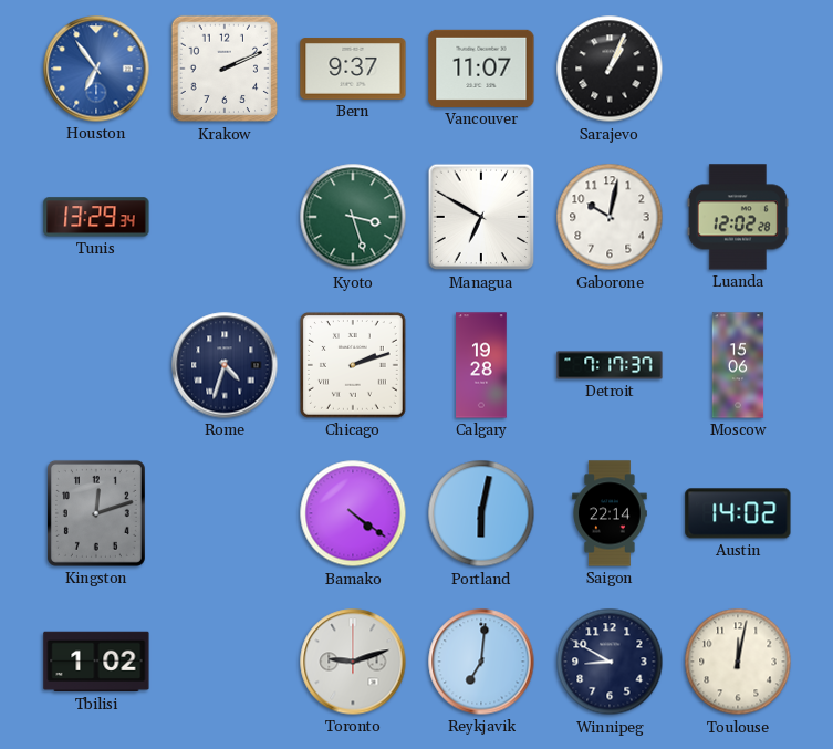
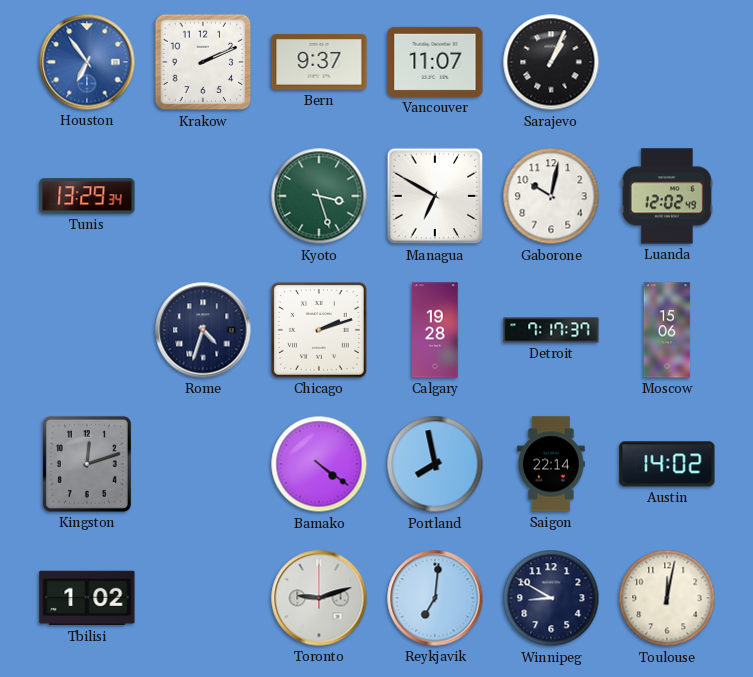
Luanda: 12:02:28 -> 12:02:49
Portland: 6:02 -> 7:58
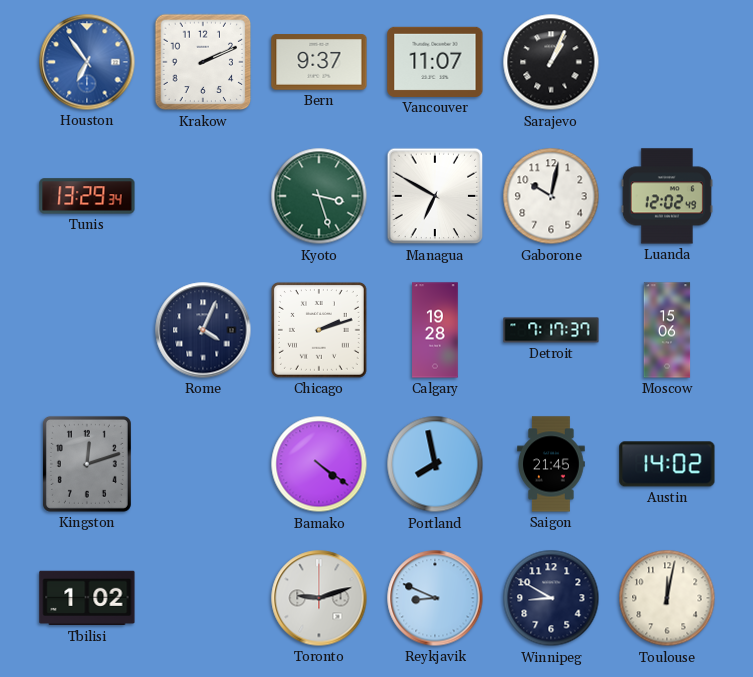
Rome: 4:33 -> 4:04
Saigon: 22:14 -> 21:45
Reykjavik: 7:01 -> 8:49
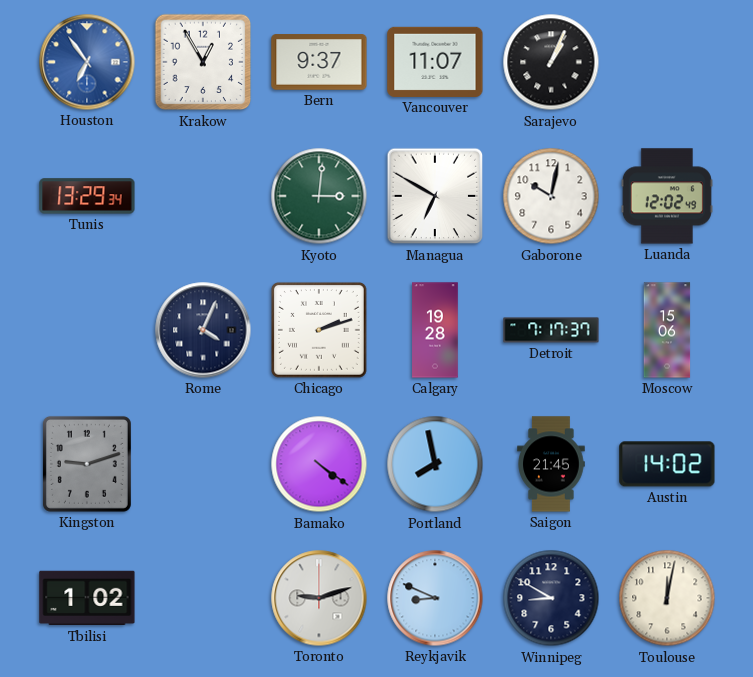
Krakow: 2:11 -> 12:55
Kyoto: 3:27 -> 3:01
Kingston: 12:12 -> 9:12
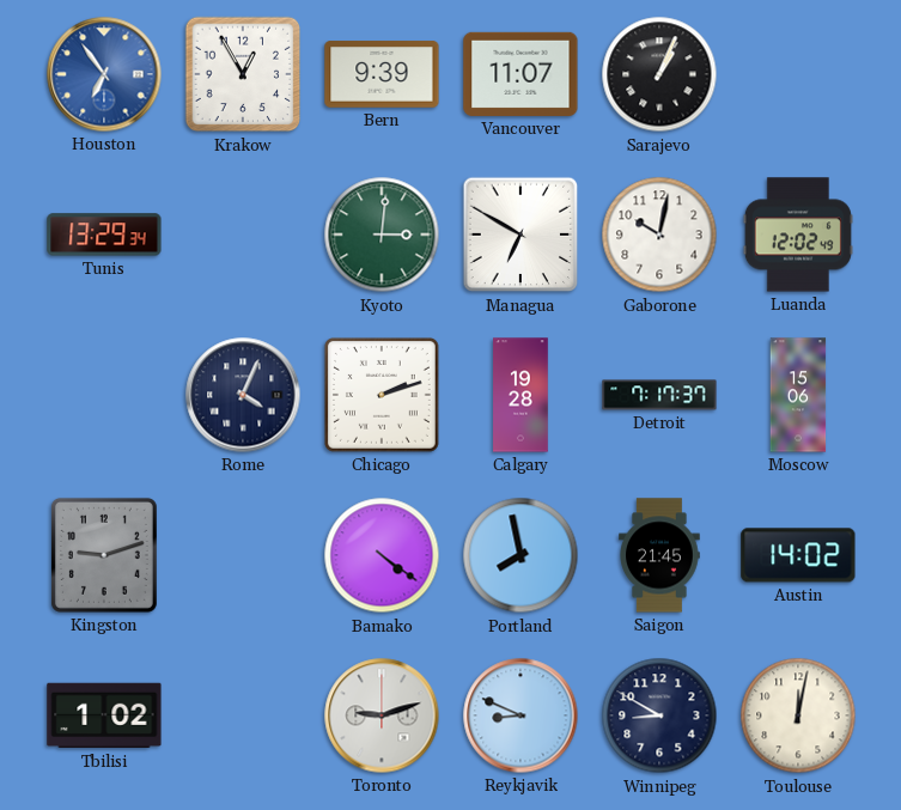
Bern: 9:37 -> 9:39
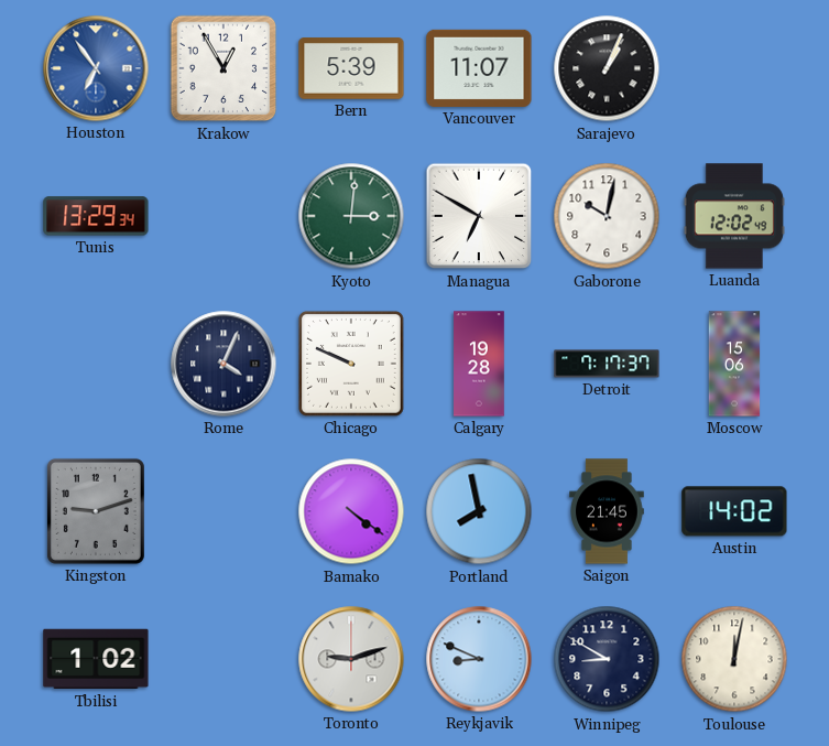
Bern: 9:39 -> 5:39
Chicago: 2:12 -> 9:49
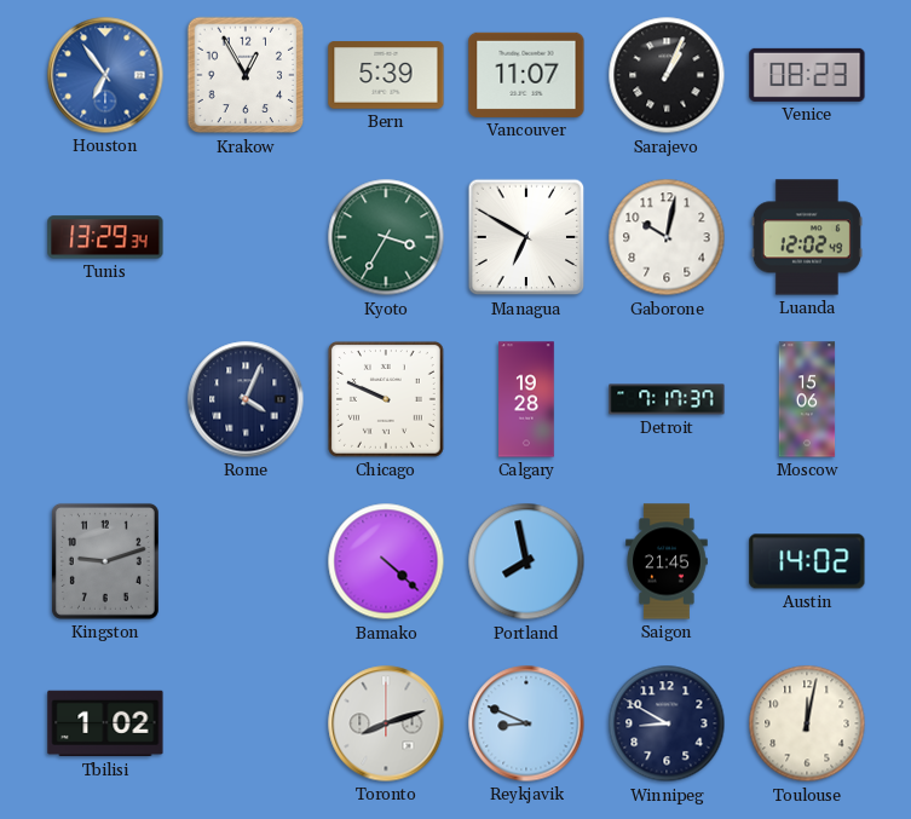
Venice: none -> 08:23
Kyoto: 3:01 -> 3:35
Bamako: 4:21 -> 4:22
Toronto: 9:12 -> 8:12
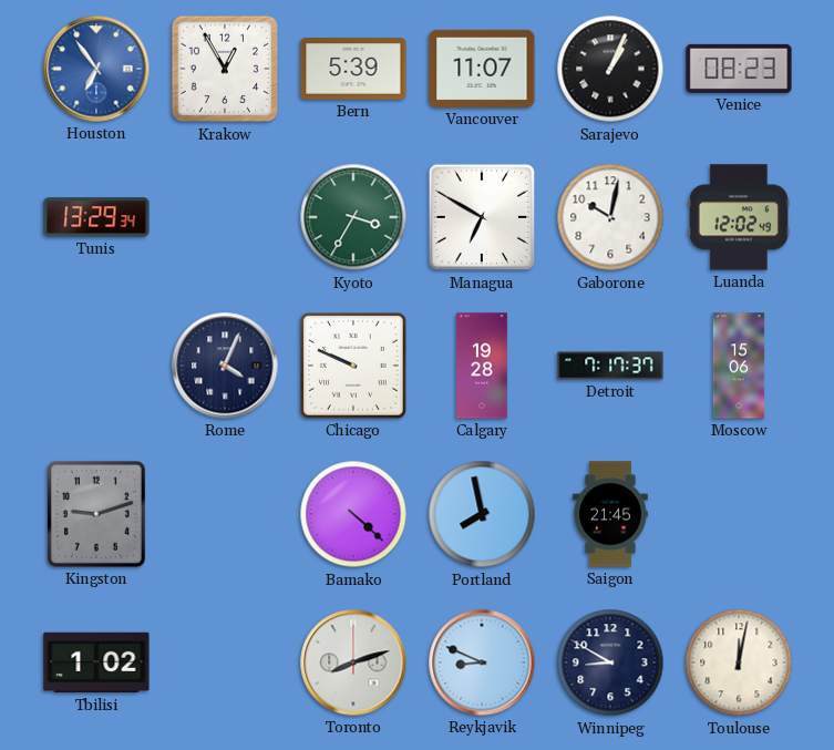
Austin: 14:02 -> none
